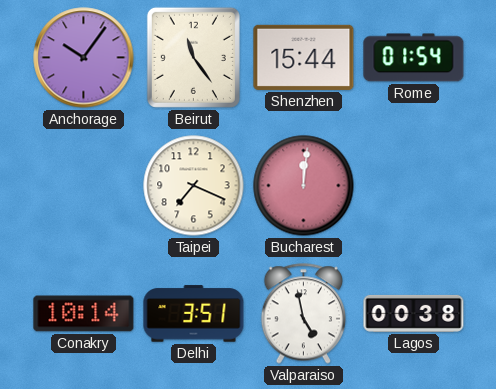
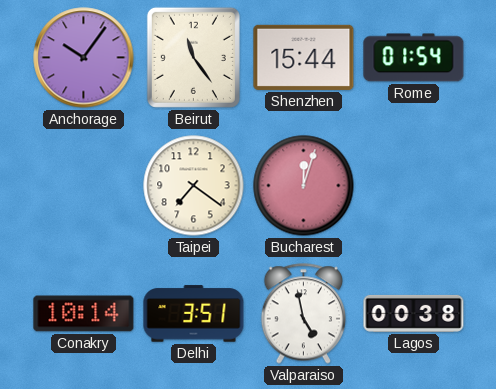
Taipei: 7:19 -> 7:21
Bucharest: 12:01 -> 12:03
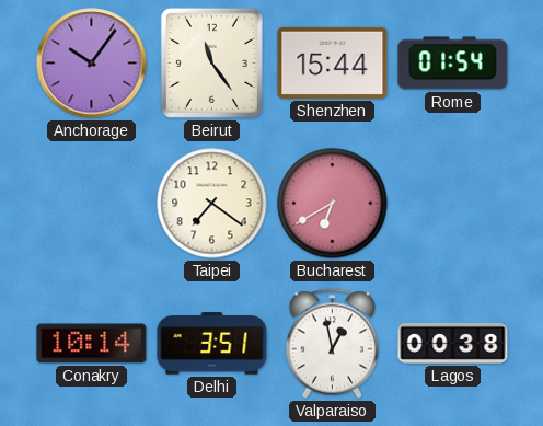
Bucharest: 12:03 -> 6:40
Valparaiso: 4:58 -> 12:58
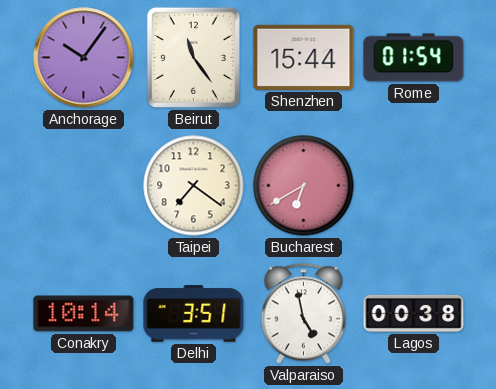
Valparaiso: 12:58 -> 4:58
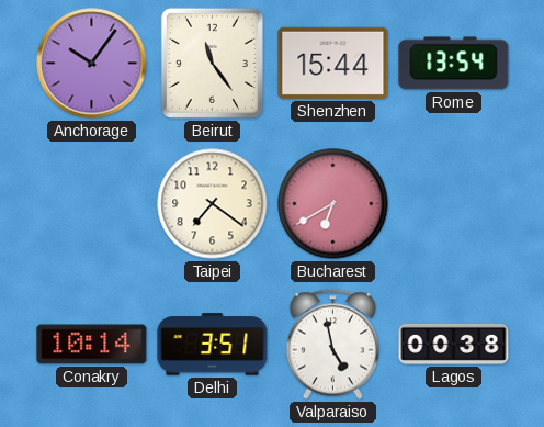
Rome: 01:54 -> 13:54
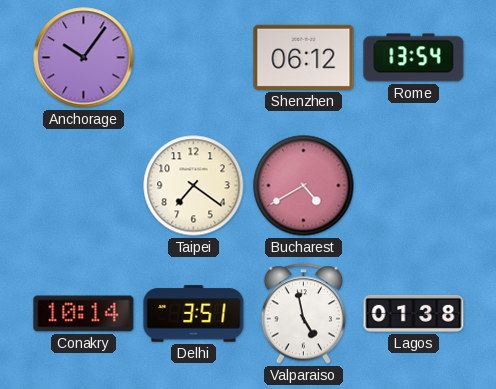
Beirut: 11:24 -> none
Shenzhen: 15:44 -> 06:12
Bucharest: 6:40 -> 4:40
Lagos: 00:38 -> 01:38
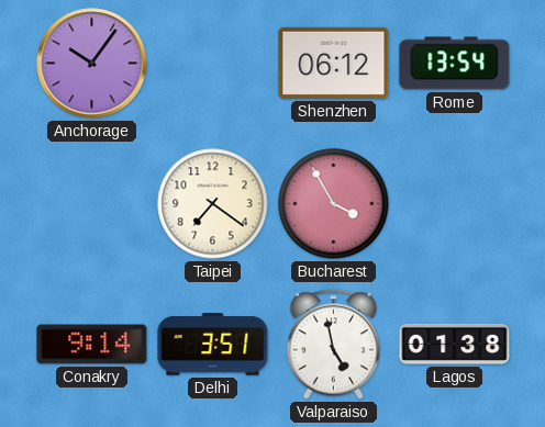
Bucharest: 4:40 -> 3:55
Conakry: 10:14 -> 9:14
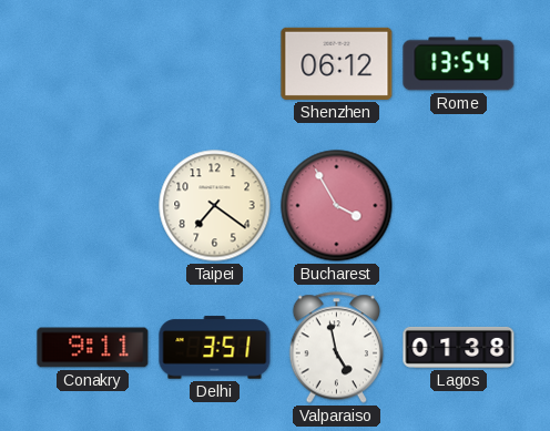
Anchorage: 10:06 -> none
Conakry: 9:14 -> 9:11
